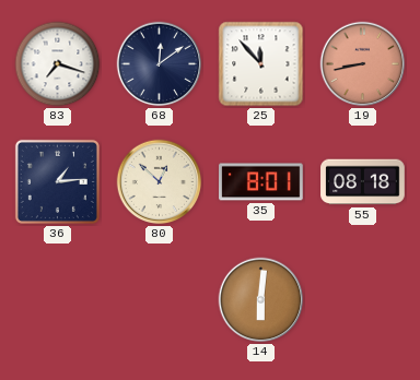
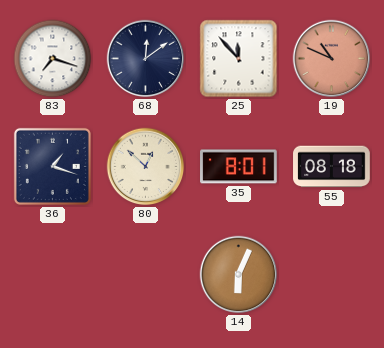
19: 8:43 -> 10:49
36: 1:14 -> 1:18
14: 6:01 -> 6:04
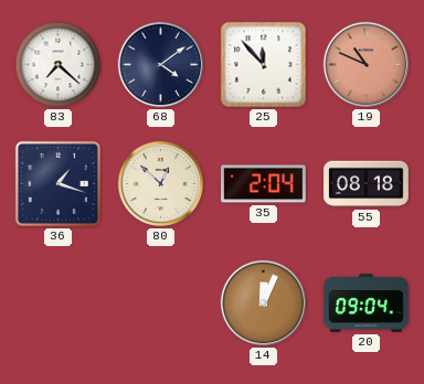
83: 7:18 -> 7:22
68: 12:09 -> 4:09
35: 8:01 -> 2:04
14: 6:04 -> 12:04
20: none -> 09:04
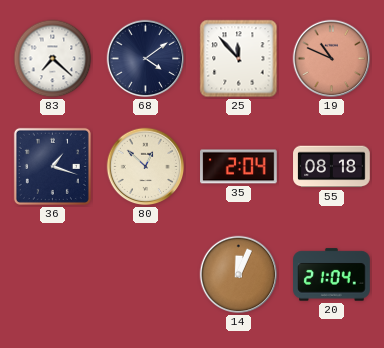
20: 09:04 -> 21:04
